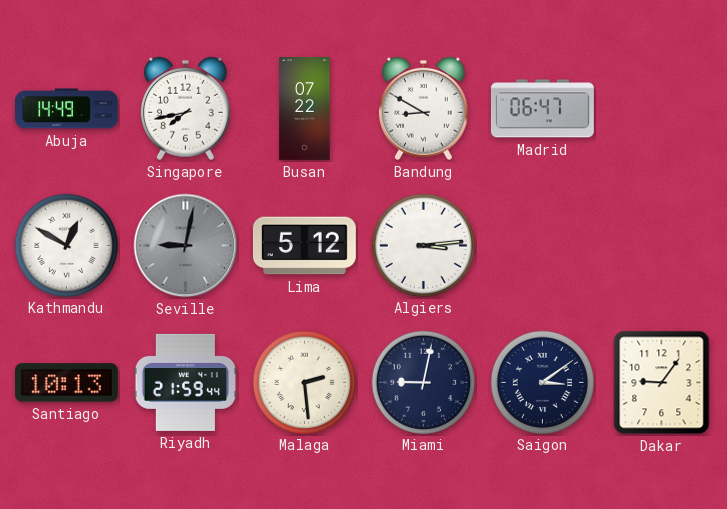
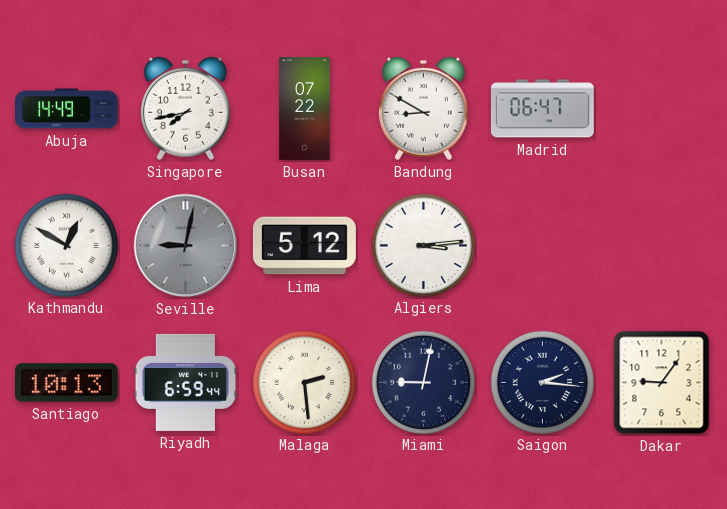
Riyadh: 21:59 -> 6:59
Saigon: 3:09 -> 2:16
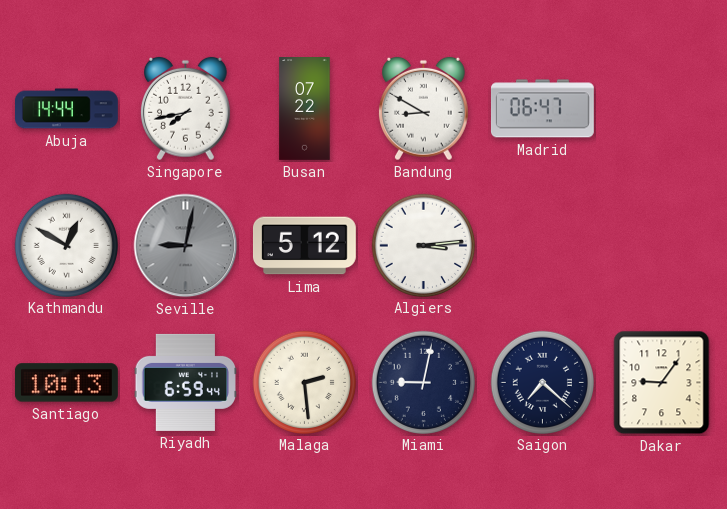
Abuja: 14:49 -> 14:44
Saigon: 2:16 -> 7:22
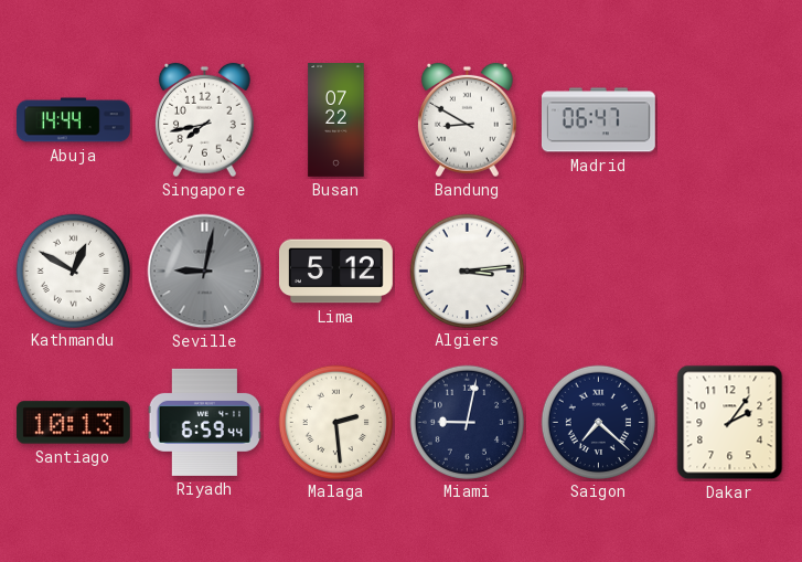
Dakar: 9:06 -> 2:06
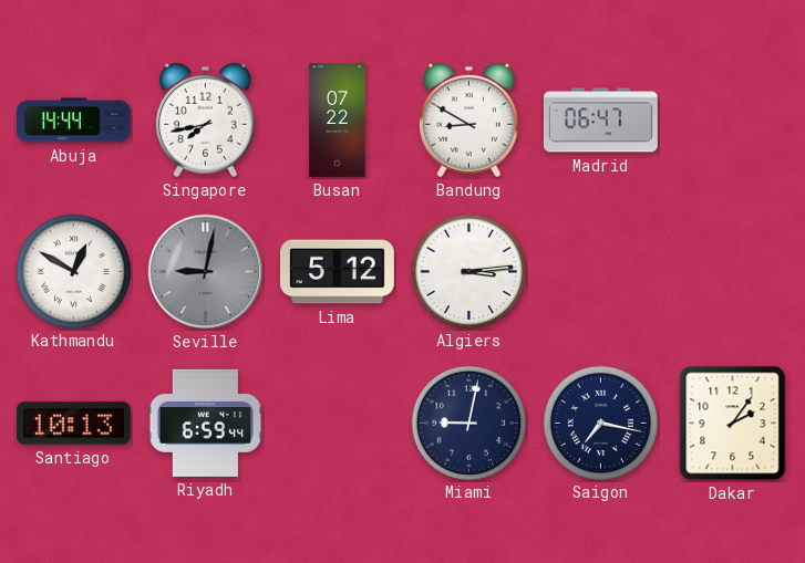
Malaga: 2:29 -> none
Saigon: 7:22 -> 7:17
